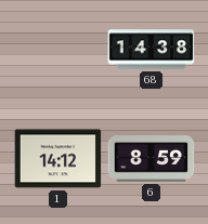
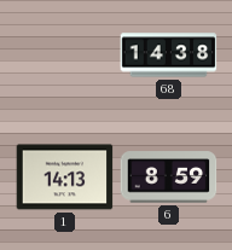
1: 14:12 -> 14:13
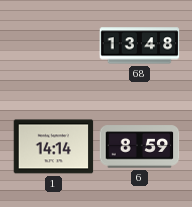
68: 14:38 -> 13:48
1: 14:13 -> 14:14
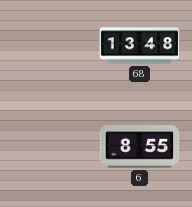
1: 14:14 -> none
6: 8:59 -> 8:55
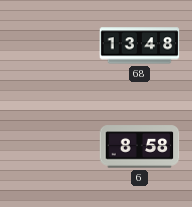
6: 8:55 -> 8:58
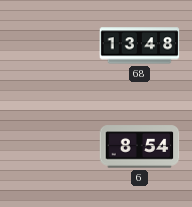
6: 8:58 -> 8:54
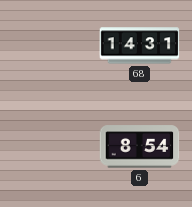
68: 13:48 -> 14:31
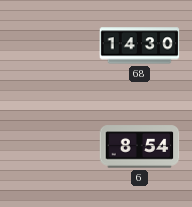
68: 14:31 -> 14:30
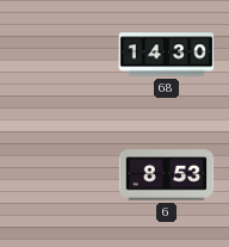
6: 8:54 -> 8:53
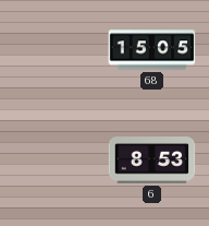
68: 14:30 -> 15:05
